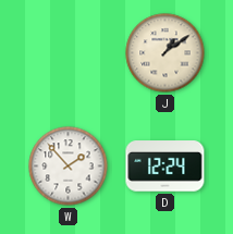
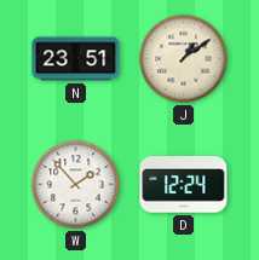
N: none -> 23:51
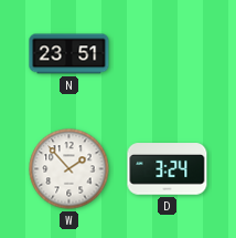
J: 1:09 -> none
D: 12:24 -> 3:24
